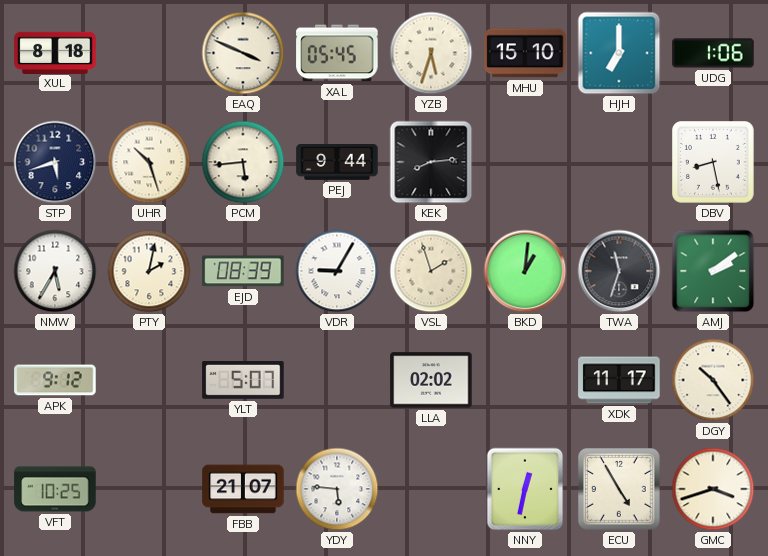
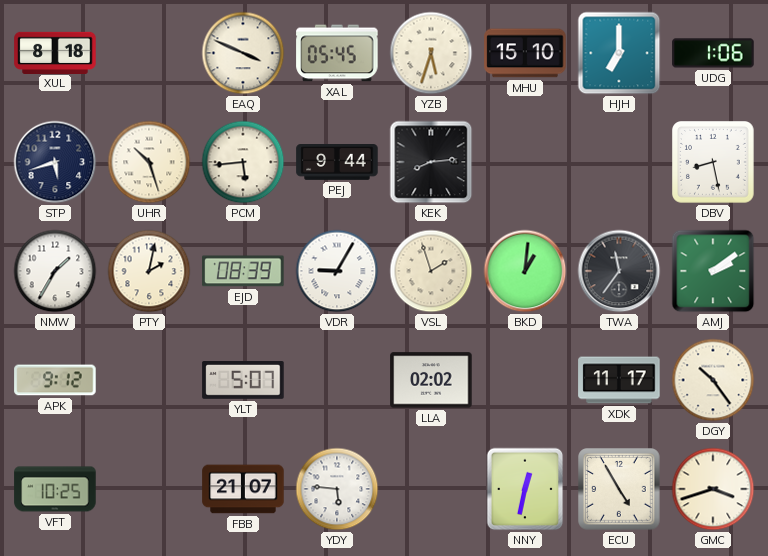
NMW: 5:35 -> 1:35
TWA: 11:33 -> 11:36
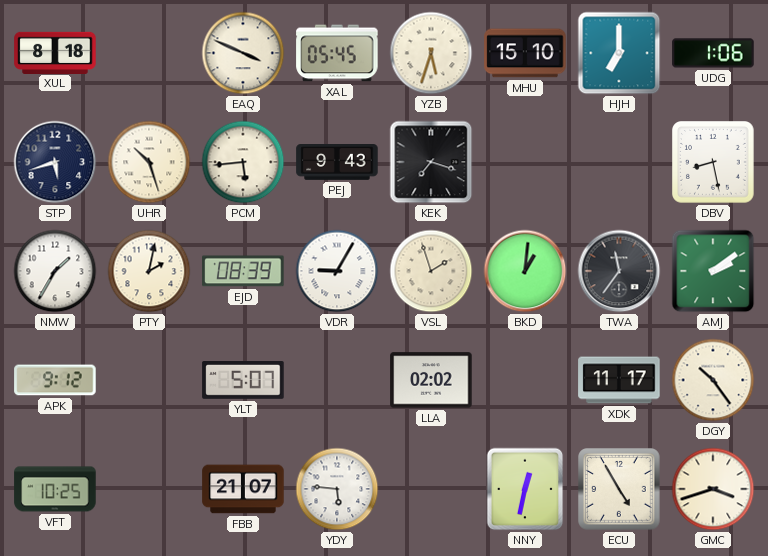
PEJ: 9:44 -> 9:43
KEK: 8:14 -> 7:18
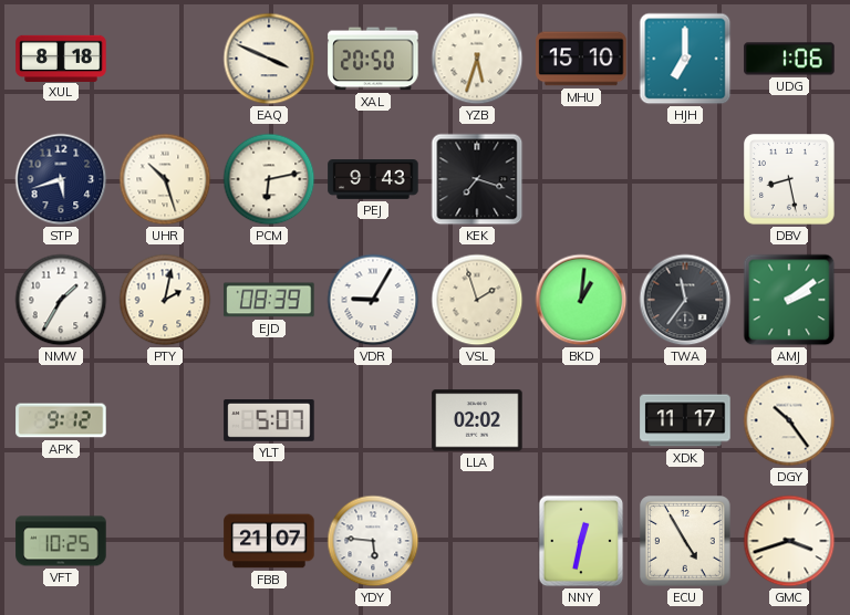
XAL: 05:45 -> 20:50
PCM: 5:44 -> 6:13
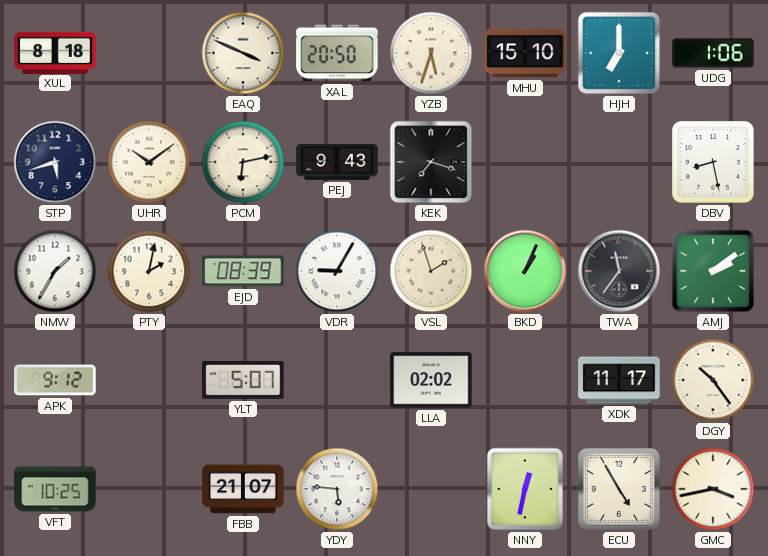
UHR: 10:27 -> 10:09
BKD: 1:01 -> 1:04
GMC: 3:42 -> 3:43
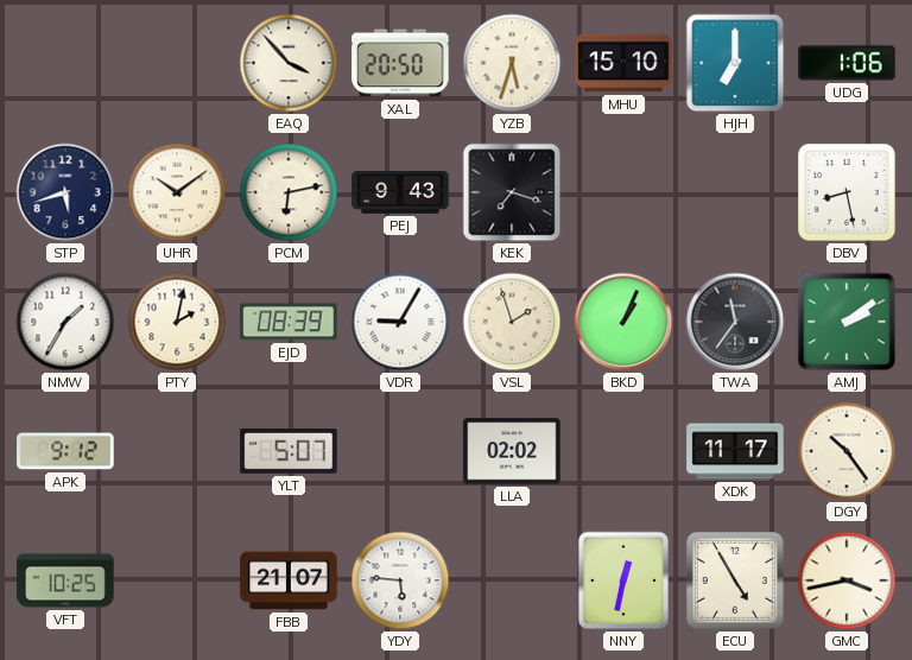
XUL: 8:18 -> none
EAQ: 3:49 -> 3:53
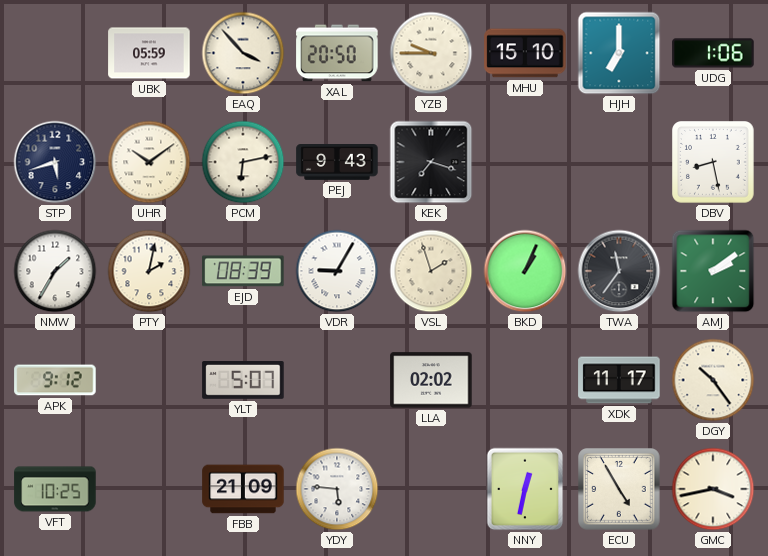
UBK: none -> 05:59
YZB: 5:33 -> 9:45
FBB: 21:07 -> 21:09
